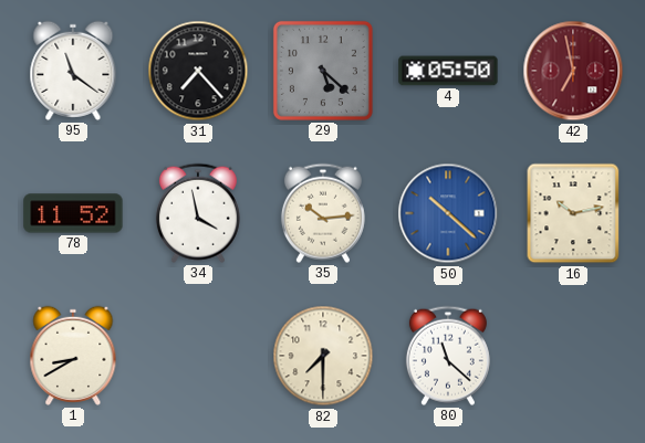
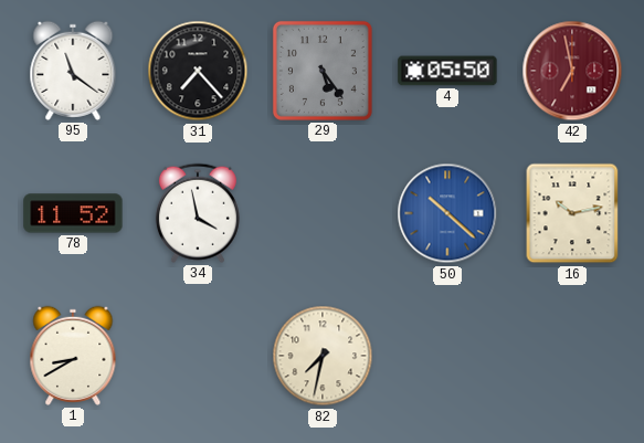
29: 5:22 -> 5:24
35: 10:14 -> none
82: 7:30 -> 7:32
80: 11:22 -> none
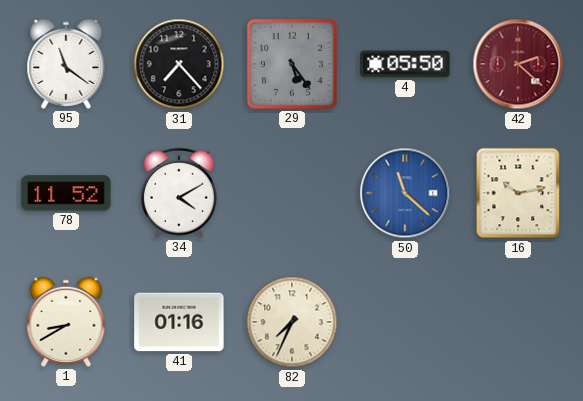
42: 6:58 -> 2:22
34: 3:58 -> 4:10
50: 10:22 -> 11:22
41: none -> 01:16
82: 7:32 -> 7:34
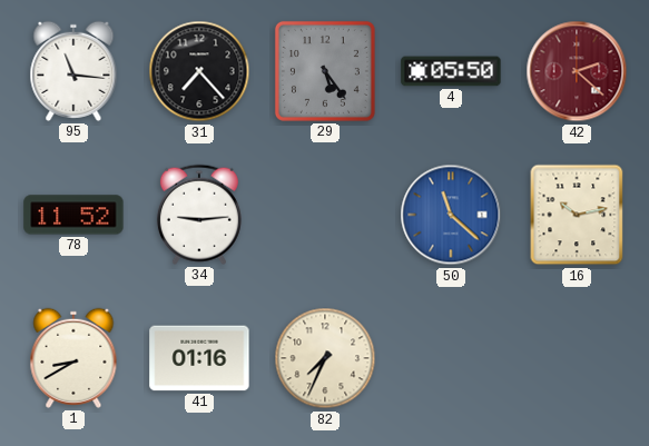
95: 11:21 -> 11:16
34: 4:10 -> 9:14
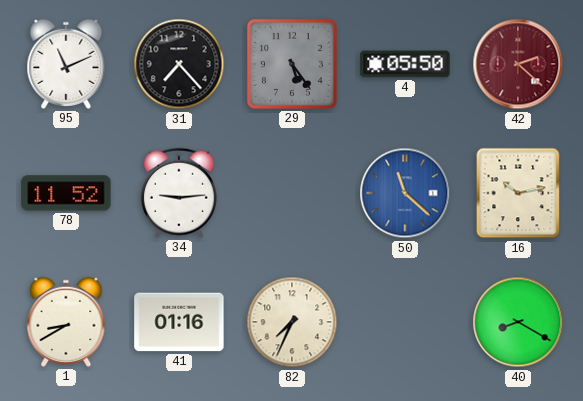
95: 11:16 -> 11:11
40: none -> 8:20
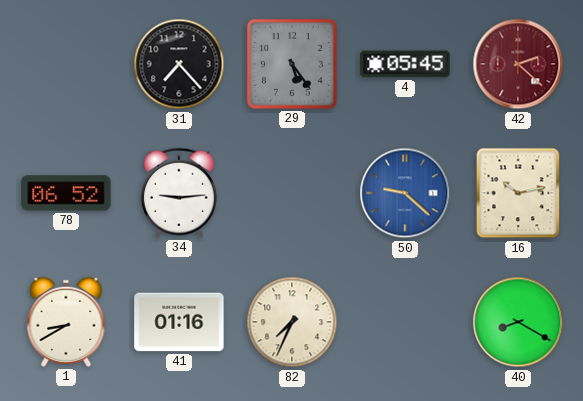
95: 11:11 -> none
4: 05:50 -> 05:45
78: 11:52 -> 06:52
50: 11:22 -> 9:22
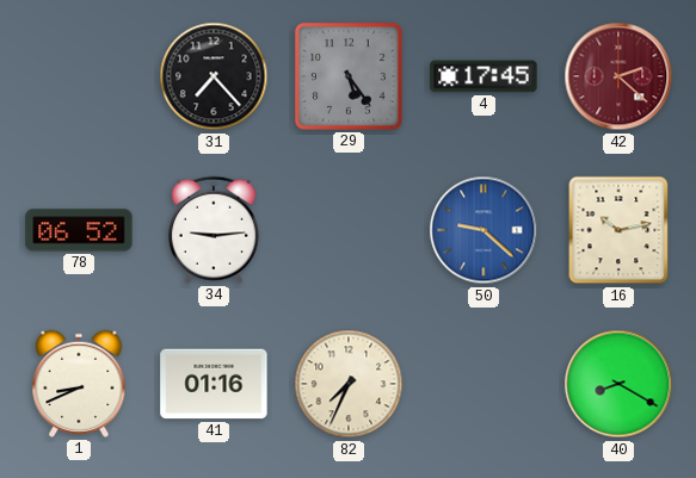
4: 05:45 -> 17:45
1: 8:40 -> 8:41
